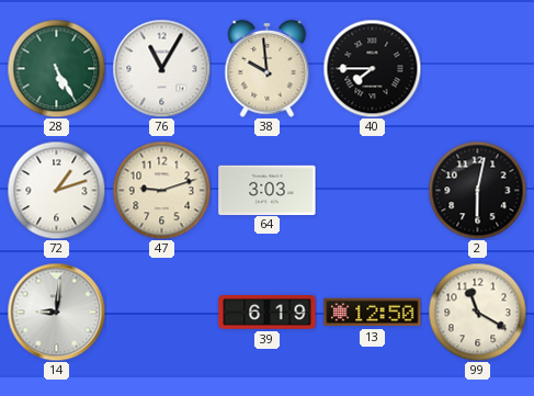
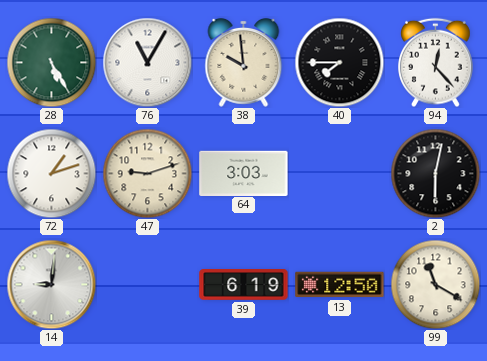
94: none -> 12:23
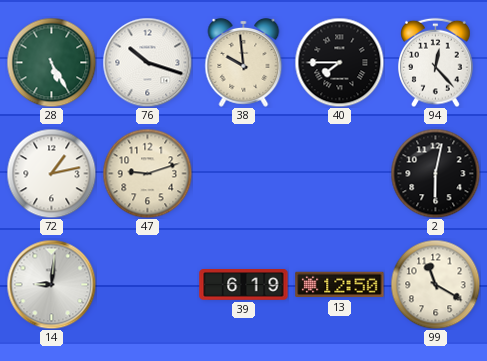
76: 11:05 -> 10:18
72: 1:12 -> 1:13
64: 3:03 -> none
